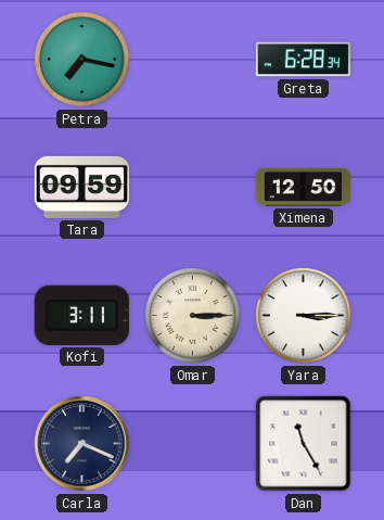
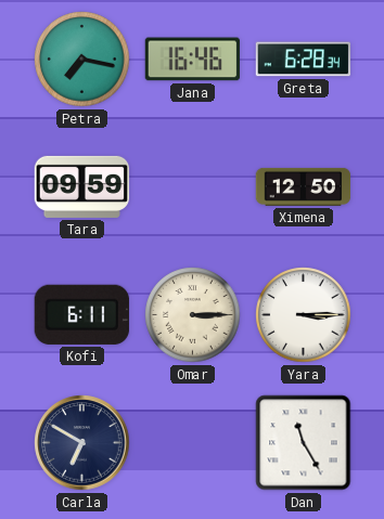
Jana: none -> 16:46
Kofi: 3:11 -> 6:11
Carla: 7:19 -> 6:50
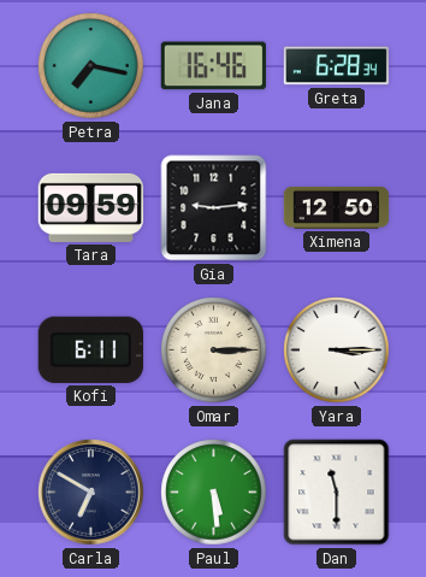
Gia: none -> 9:14
Paul: none -> 5:29
Dan: 11:25 -> 11:30
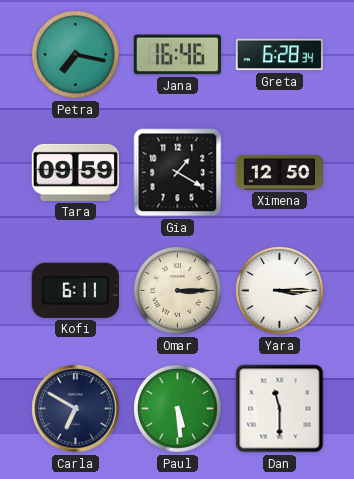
Gia: 9:14 -> 1:20
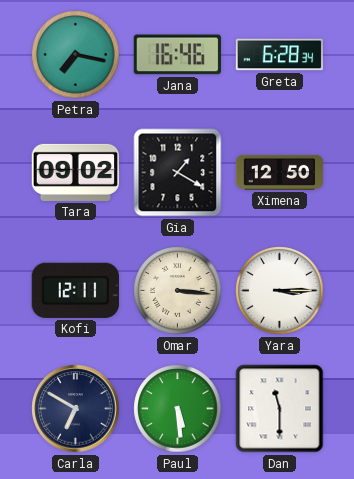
Tara: 09:59 -> 09:02
Kofi: 6:11 -> 12:11
Omar: 3:15 -> 3:16
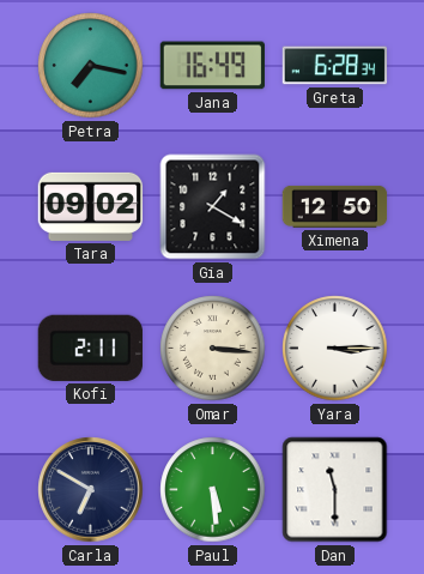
Jana: 16:46 -> 16:49
Kofi: 12:11 -> 2:11
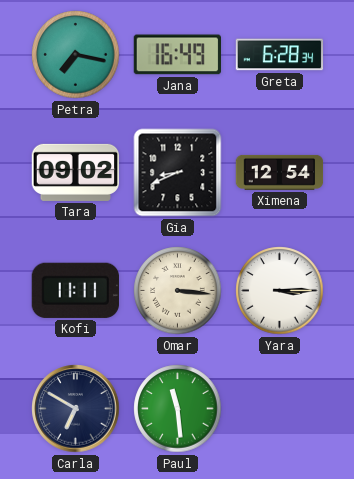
Gia: 1:20 -> 8:41
Ximena: 12:50 -> 12:54
Kofi: 2:11 -> 11:11
Paul: 5:29 -> 11:29
Dan: 11:30 -> none
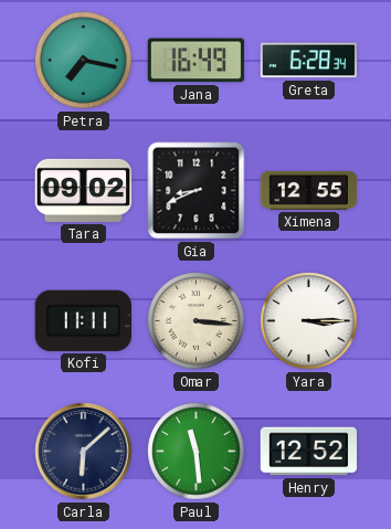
Ximena: 12:54 -> 12:55
Carla: 6:50 -> 6:08
Henry: none -> 12:52
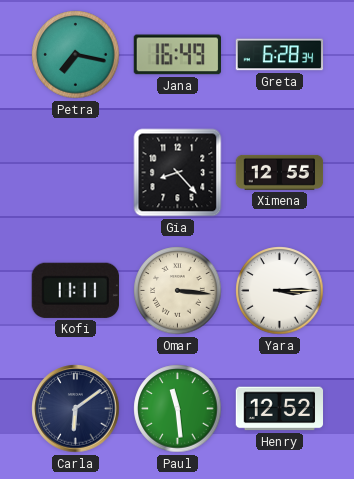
Tara: 09:02 -> none
Gia: 8:41 -> 8:23
Carla: 6:08 -> 6:09
